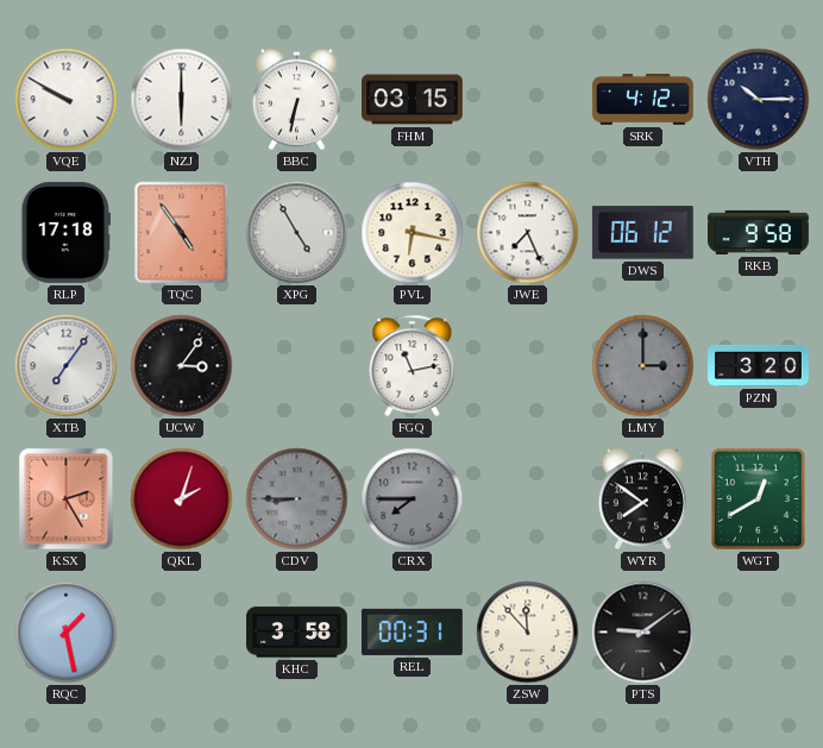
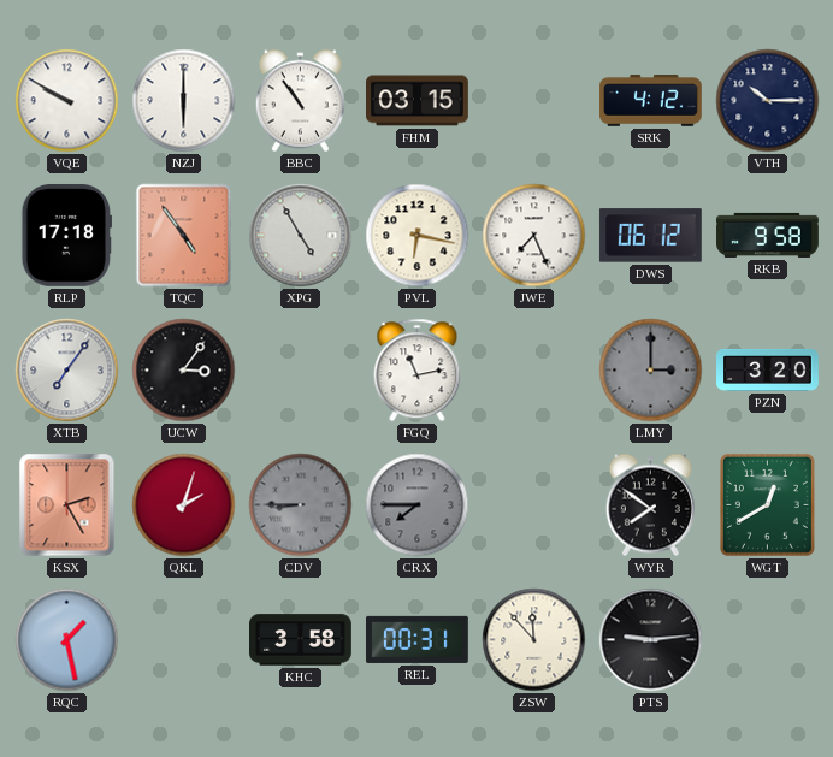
BBC: 6:32 -> 10:54
PTS: 9:09 -> 9:14
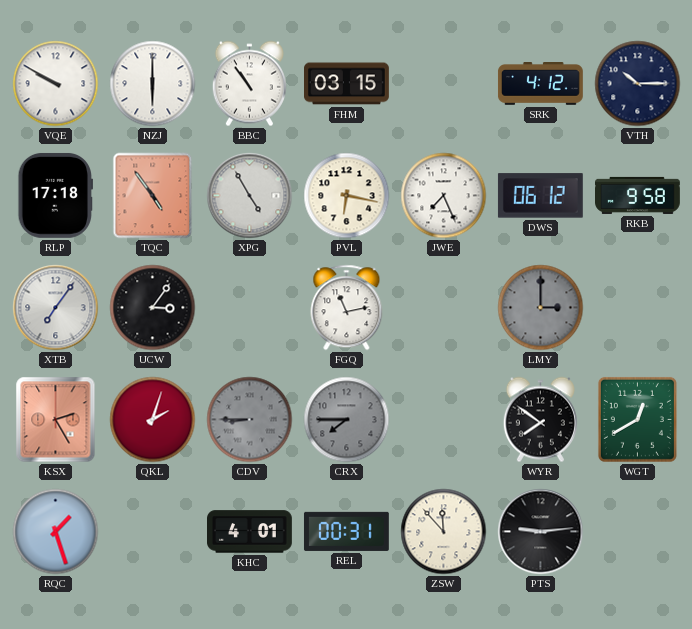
PZN: 3:20 -> none
RQC: 1:28 -> 1:27
KHC: 3:58 -> 4:01
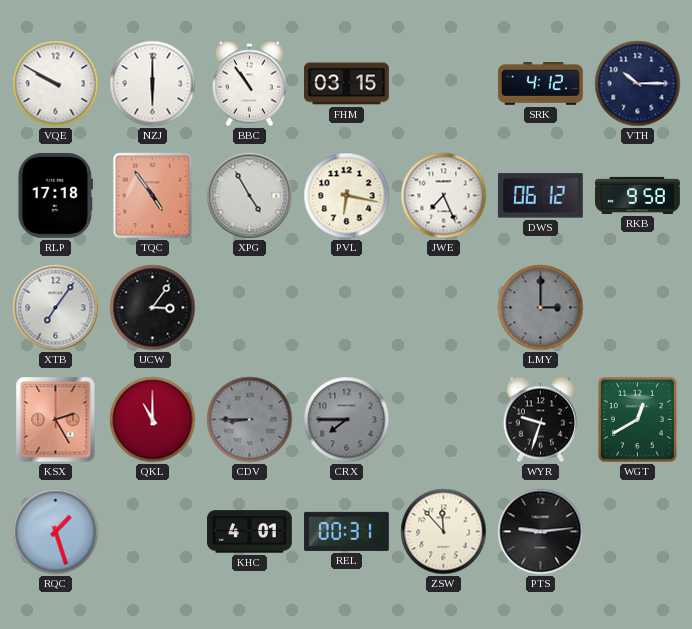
FGQ: 11:13 -> none
QKL: 2:03 -> 11:00
WYR: 7:51 -> 9:33
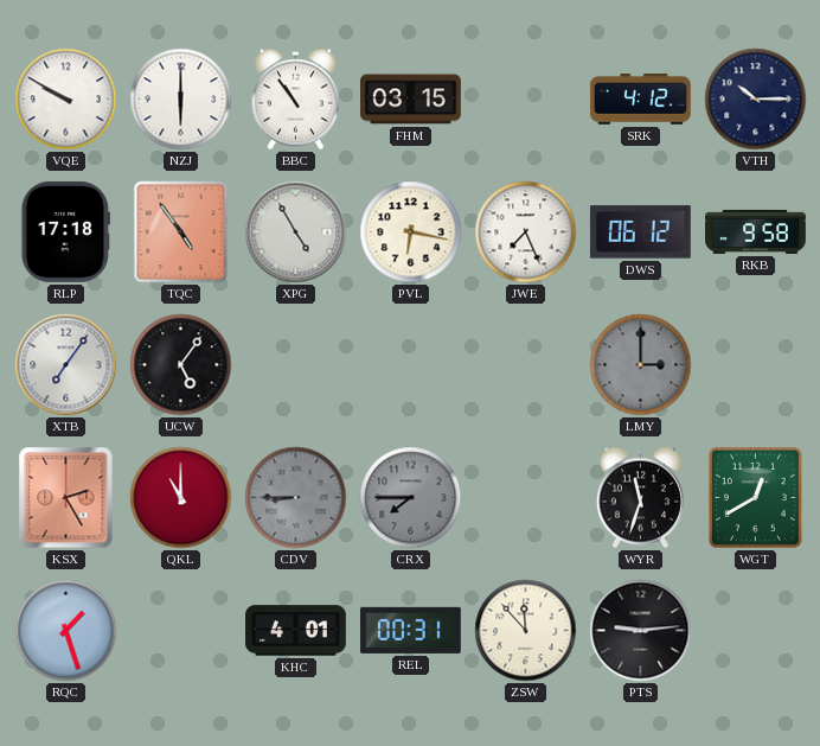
UCW: 3:06 -> 5:06
WYR: 9:33 -> 11:33
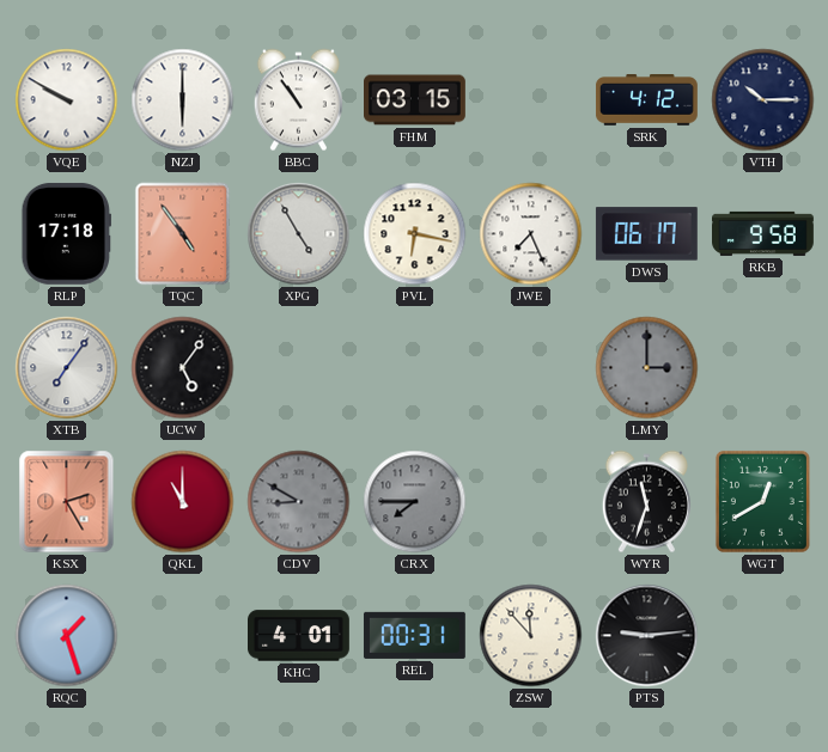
DWS: 06:12 -> 06:17
CDV: 8:45 -> 8:50
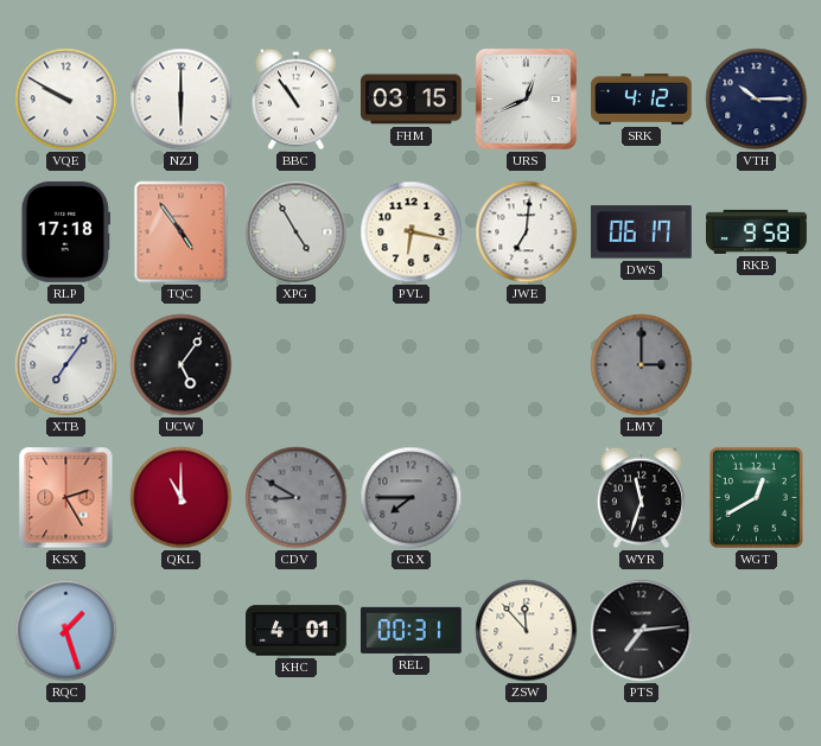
URS: none -> 12:41
JWE: 7:26 -> 7:01
PTS: 9:14 -> 7:14
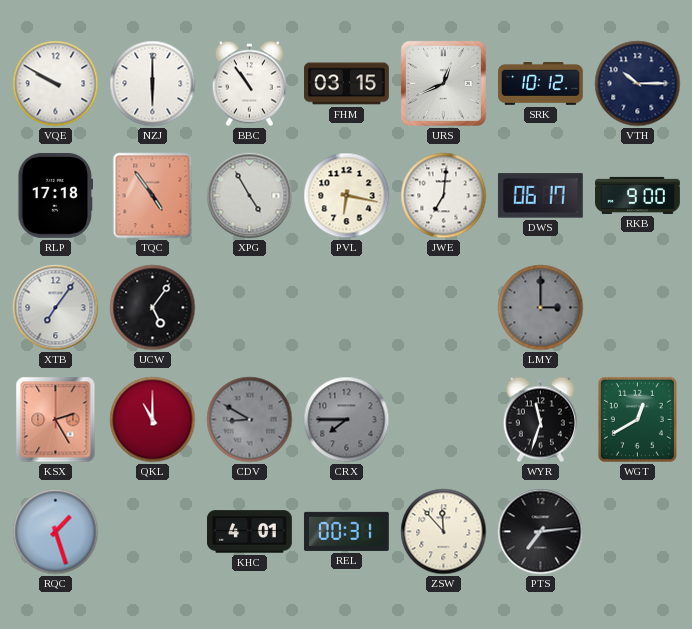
SRK: 4:12 -> 10:12
RKB: 9:58 -> 9:00
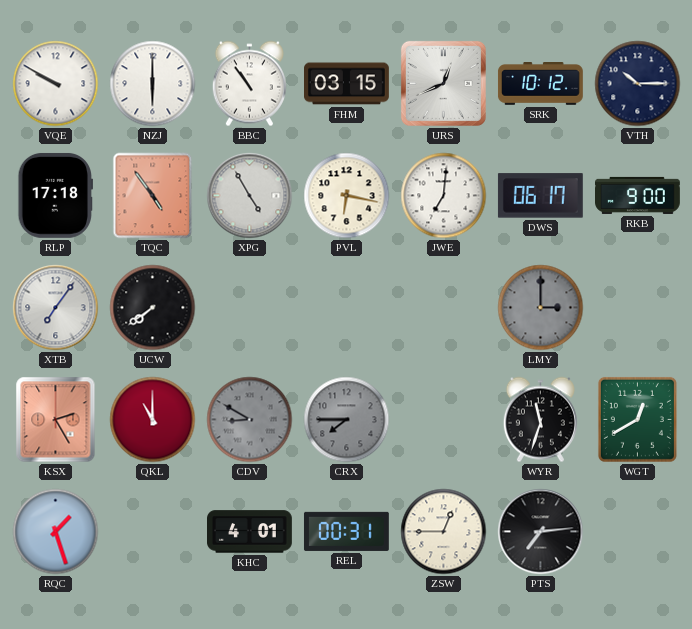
UCW: 5:06 -> 7:39
ZSW: 11:53 -> 12:45
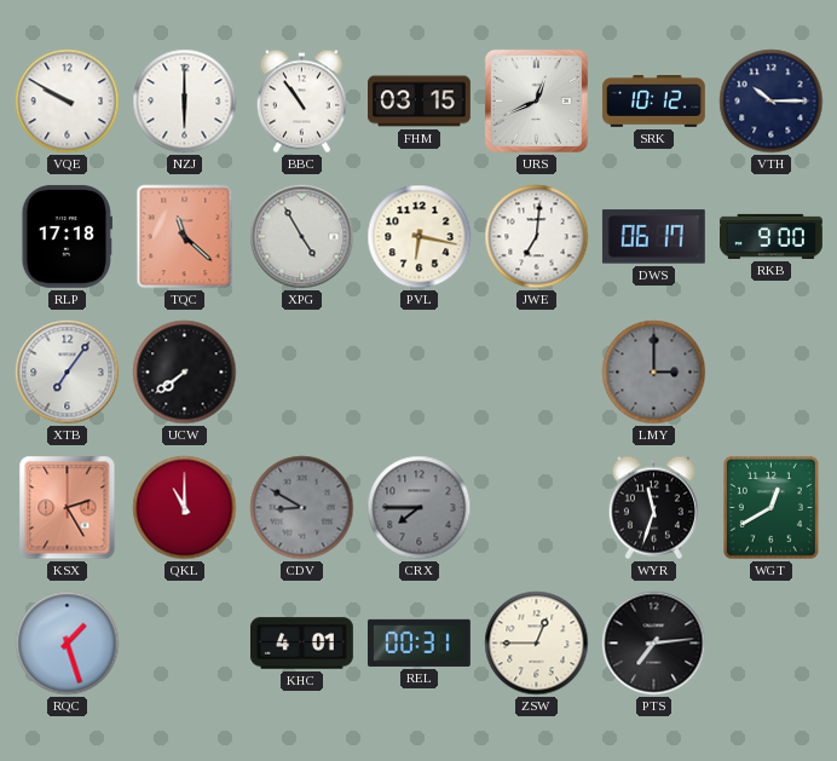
TQC: 4:54 -> 11:22
